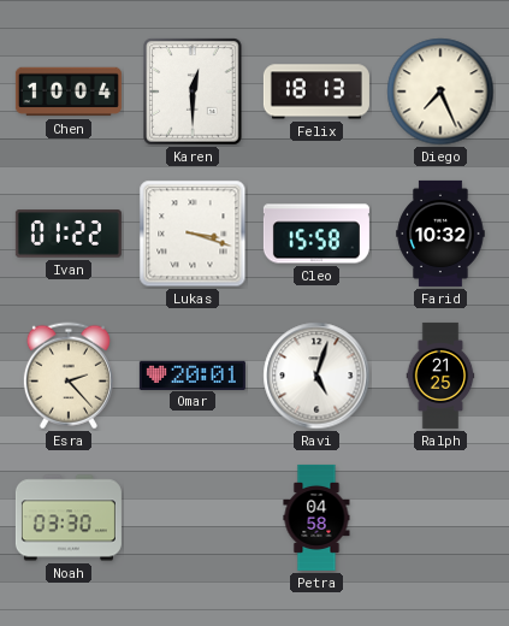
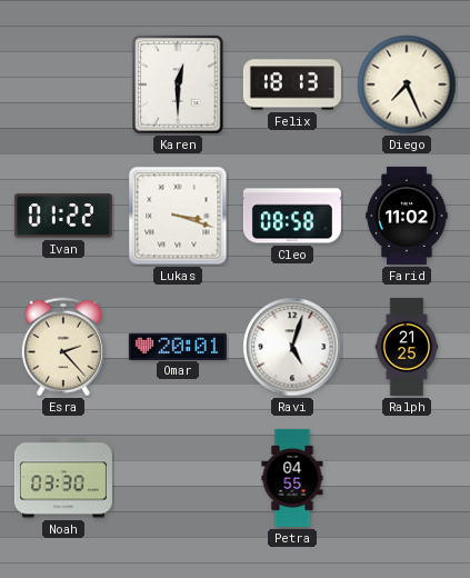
Chen: 10:04 -> none
Cleo: 15:58 -> 08:58
Farid: 10:32 -> 11:02
Petra: 04:58 -> 04:55
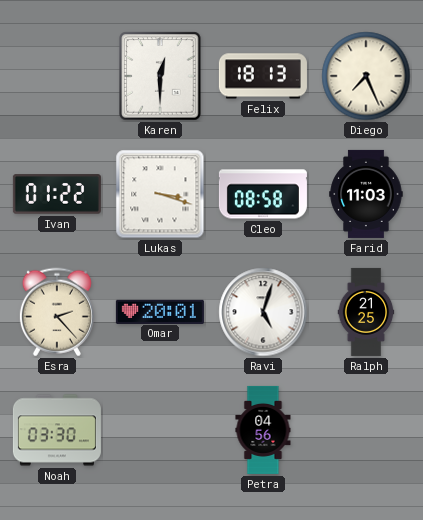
Farid: 11:02 -> 11:03
Petra: 04:55 -> 04:56
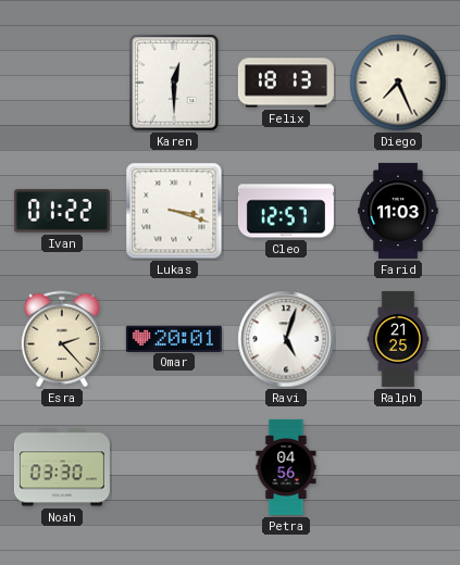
Cleo: 08:58 -> 12:57
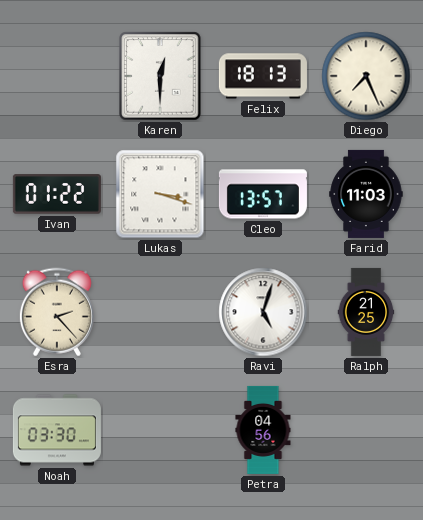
Cleo: 12:57 -> 13:57
Omar: 20:01 -> none
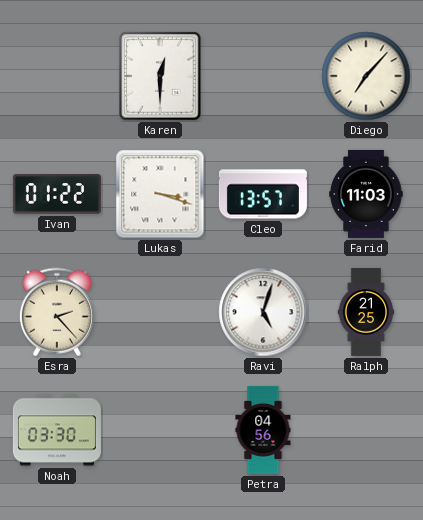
Felix: 18:13 -> none
Diego: 7:26 -> 7:07
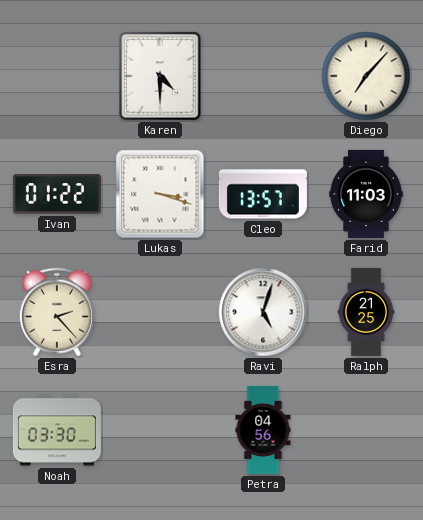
Karen: 12:30 -> 4:30
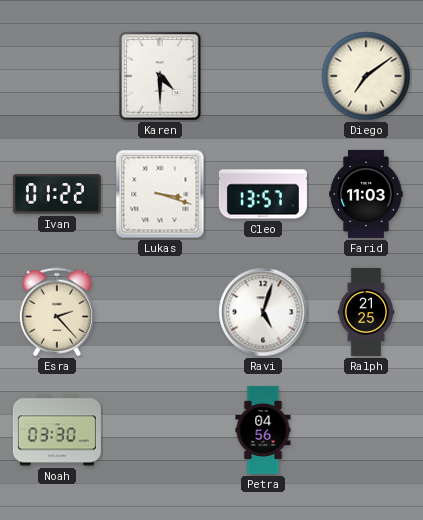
Diego: 7:07 -> 7:09
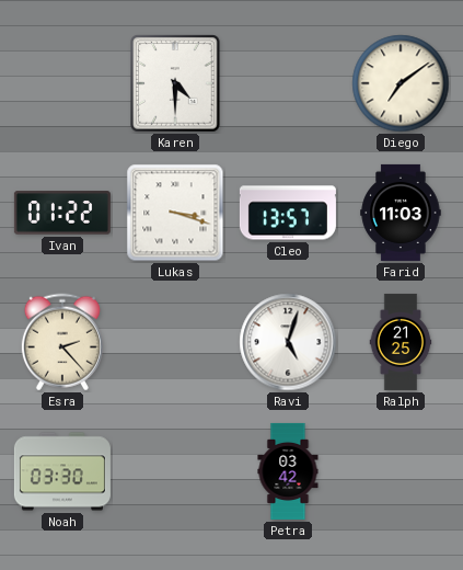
Petra: 04:56 -> 03:42
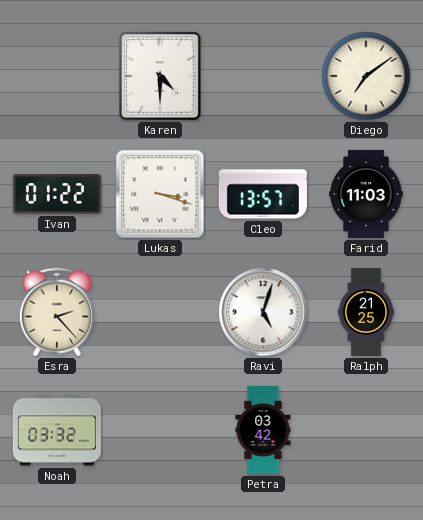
Noah: 03:30 -> 03:32
